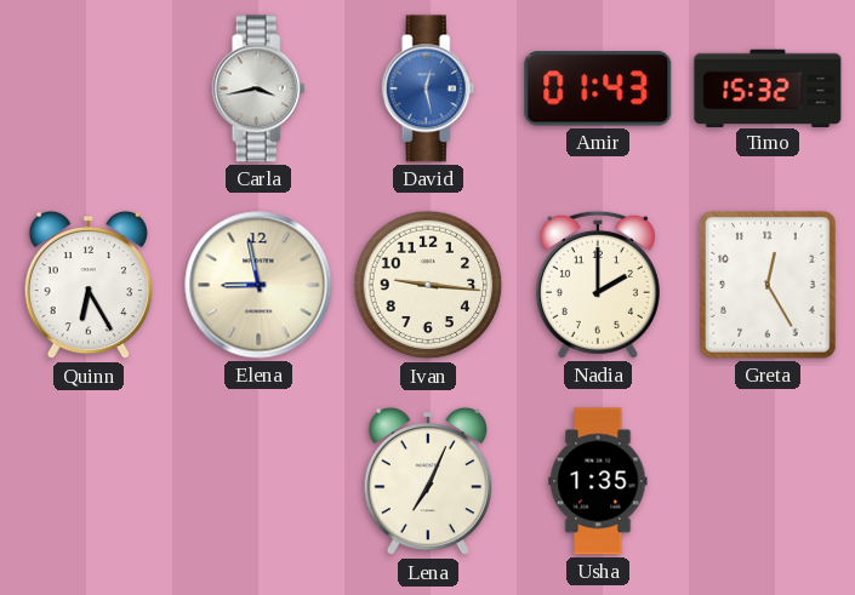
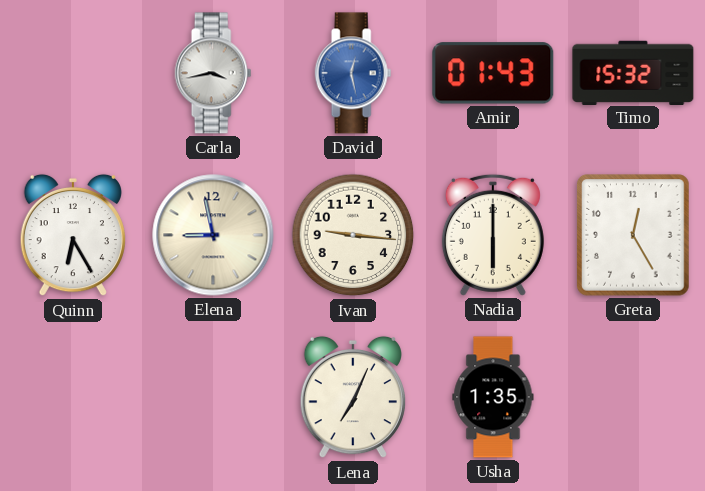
Nadia: 2:00 -> 6:00
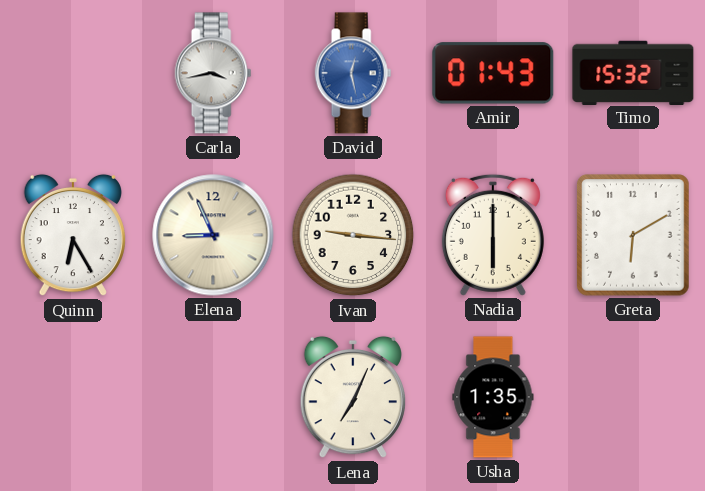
Elena: 8:58 -> 8:56
Greta: 12:25 -> 6:10
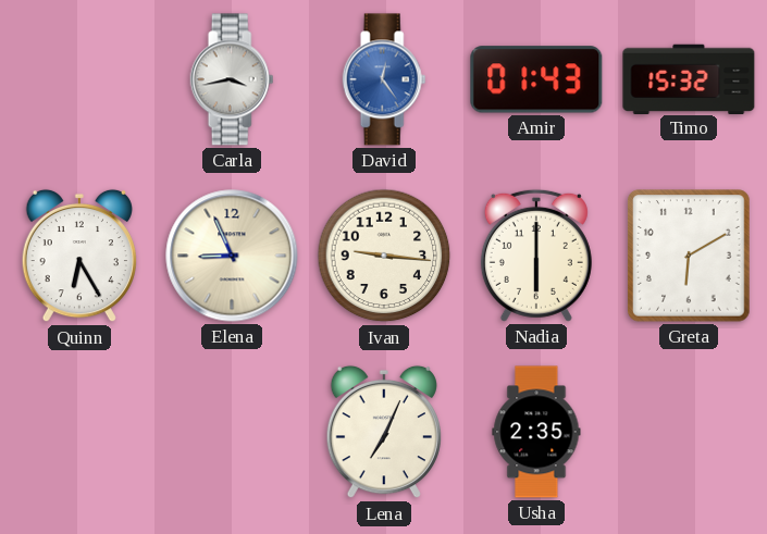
David: 12:28 -> 12:24
Usha: 1:35 -> 2:35
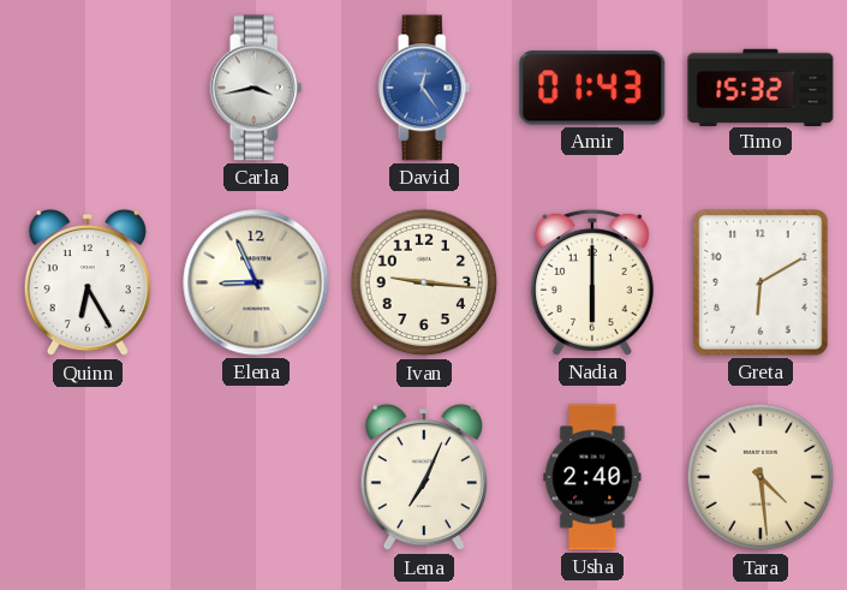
Usha: 2:35 -> 2:40
Tara: none -> 4:29
